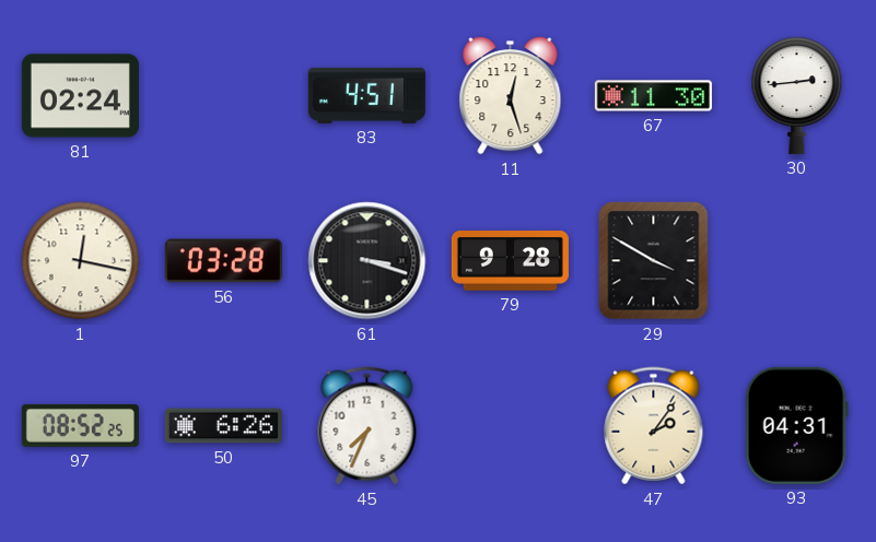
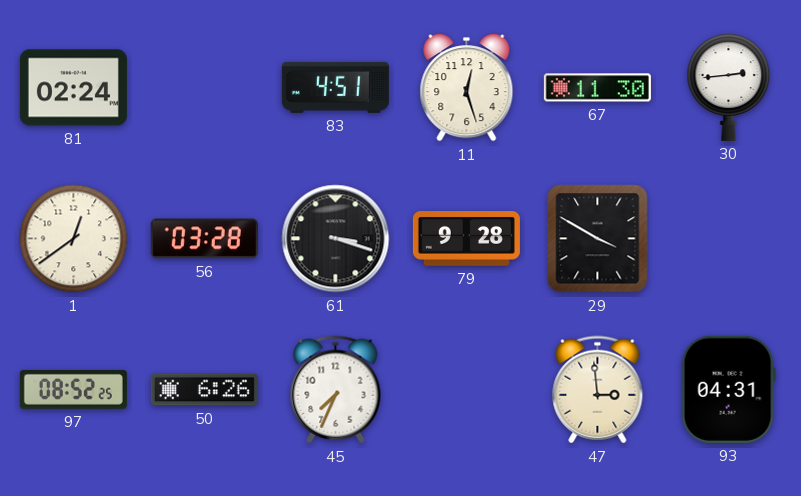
1: 12:17 -> 12:39
47: 2:06 -> 2:59
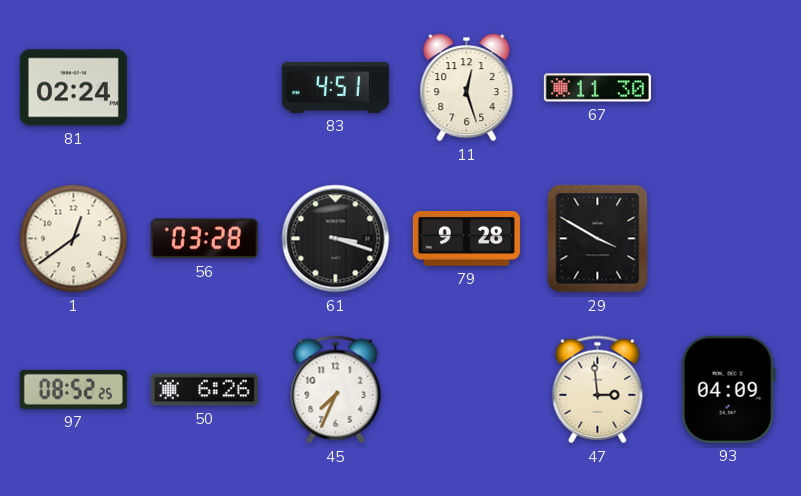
30: 2:44 -> none
93: 04:31 -> 04:09
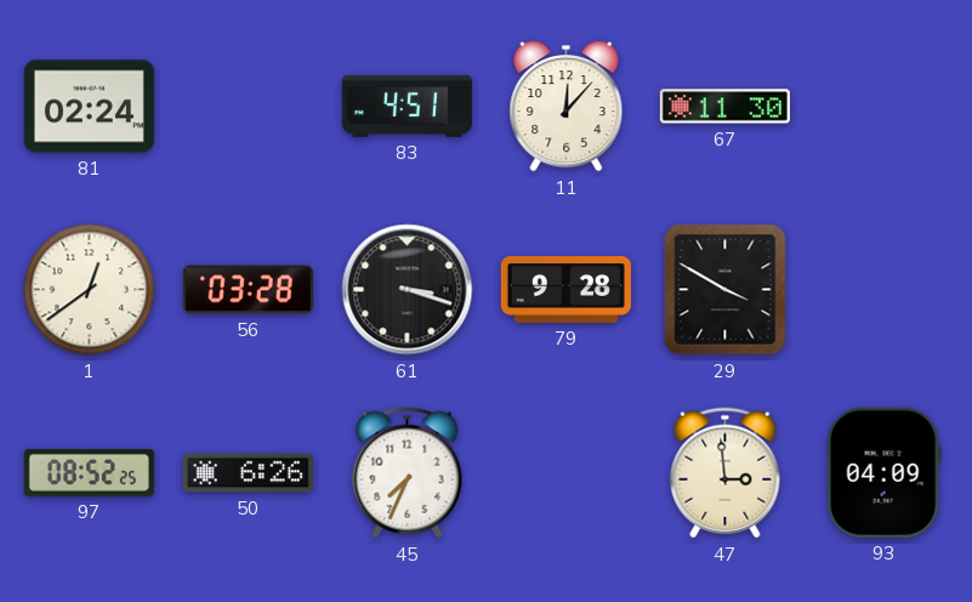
11: 12:27 -> 12:07
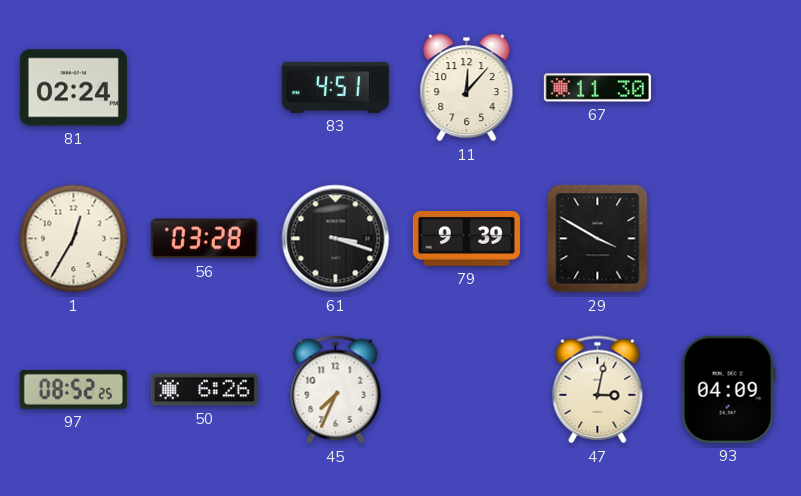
1: 12:39 -> 12:35
79: 9:28 -> 9:39
47: 2:59 -> 3:02
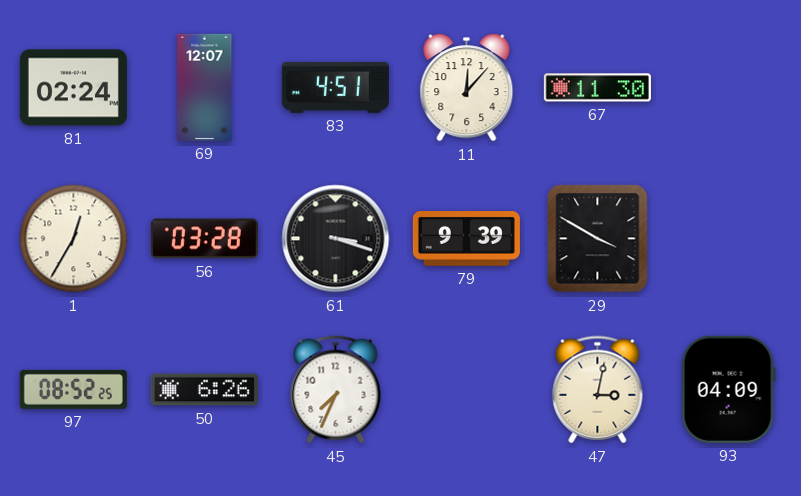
69: none -> 12:07
